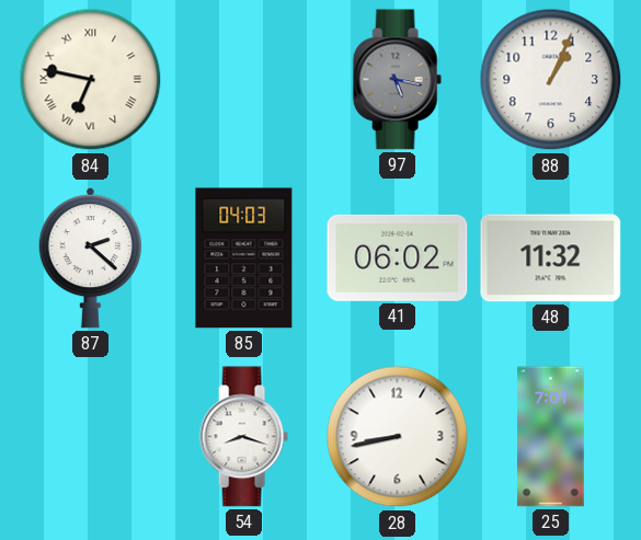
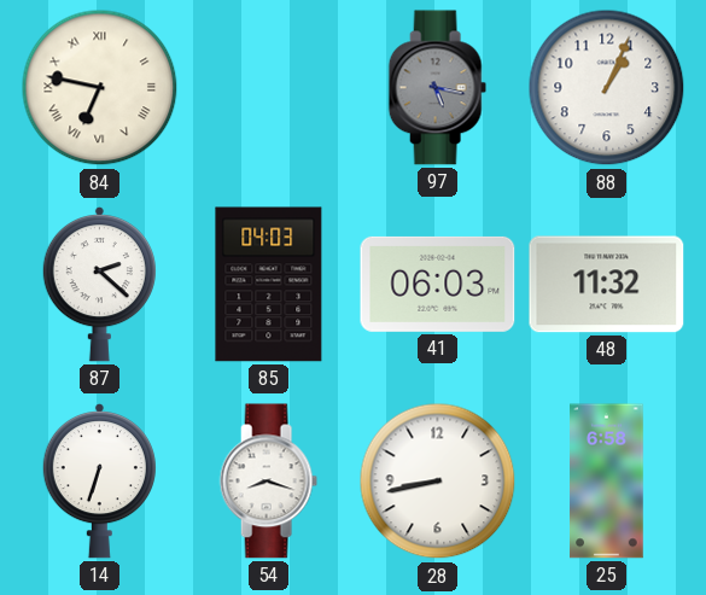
41: 06:02 -> 06:03
14: none -> 6:33
25: 7:01 -> 6:58
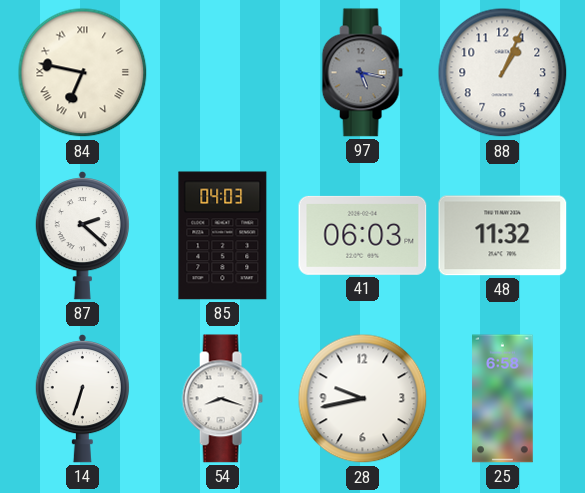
28: 8:43 -> 9:43
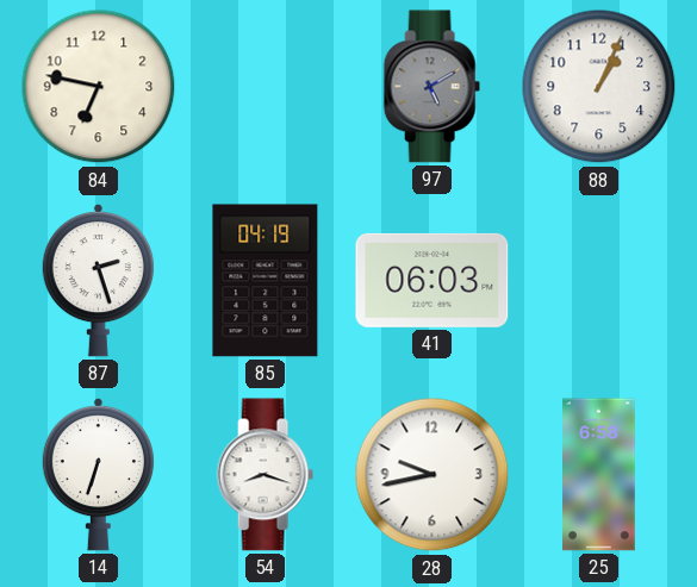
84 numerals: Roman -> Arabic
97: 5:17 -> 5:10
87: 2:22 -> 2:27
85: 04:03 -> 04:19
48: 11:32 -> none
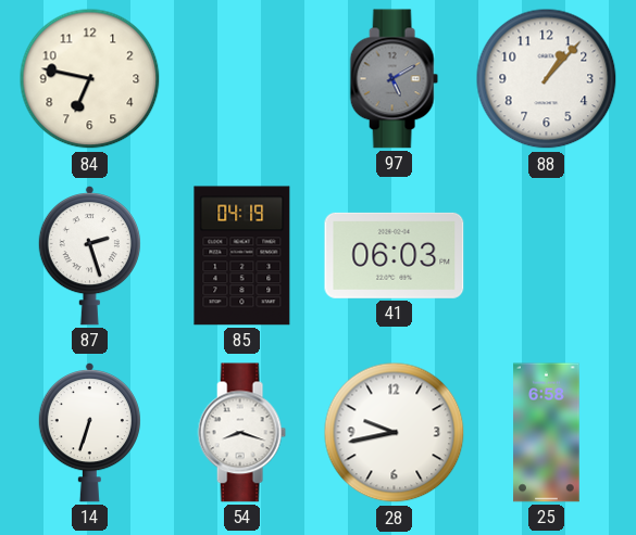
88: 1:04 -> 1:07
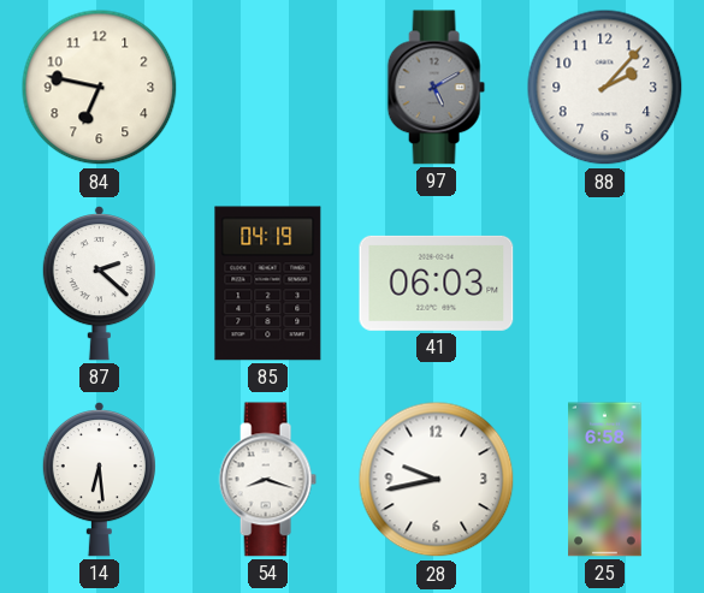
88: 1:07 -> 2:07
87: 2:27 -> 2:22
14: 6:33 -> 6:29
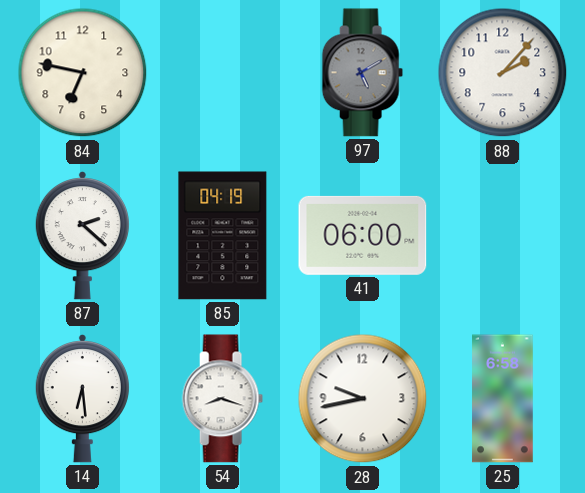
41: 06:03 -> 06:00
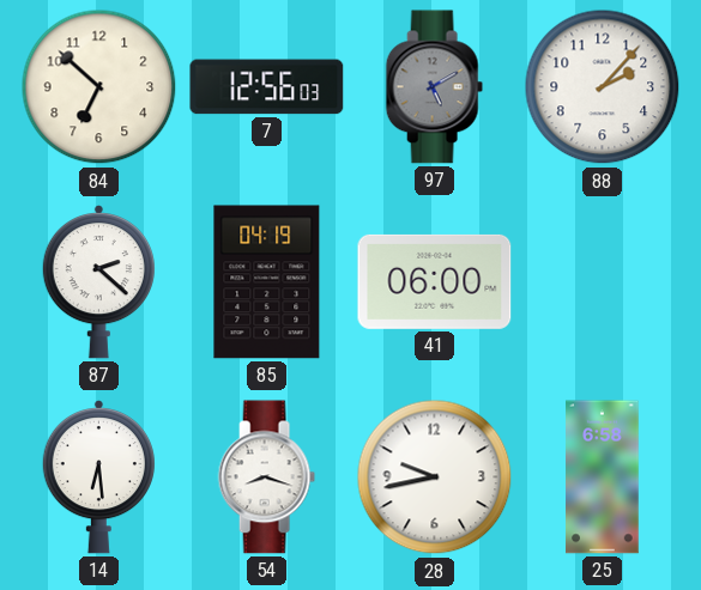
84: 6:47 -> 6:52
7: none -> 12:56
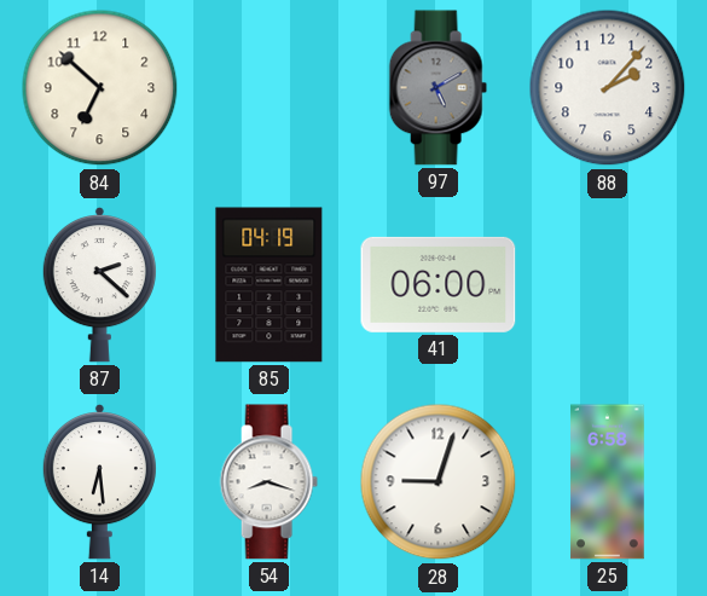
7: 12:56 -> none
28: 9:43 -> 9:03
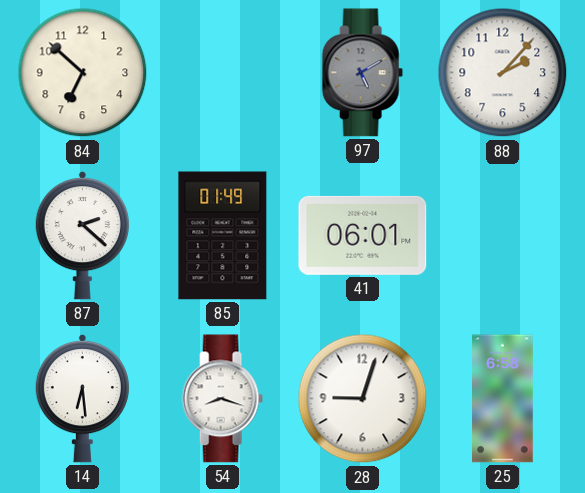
85: 04:19 -> 01:49
41: 06:00 -> 06:01
